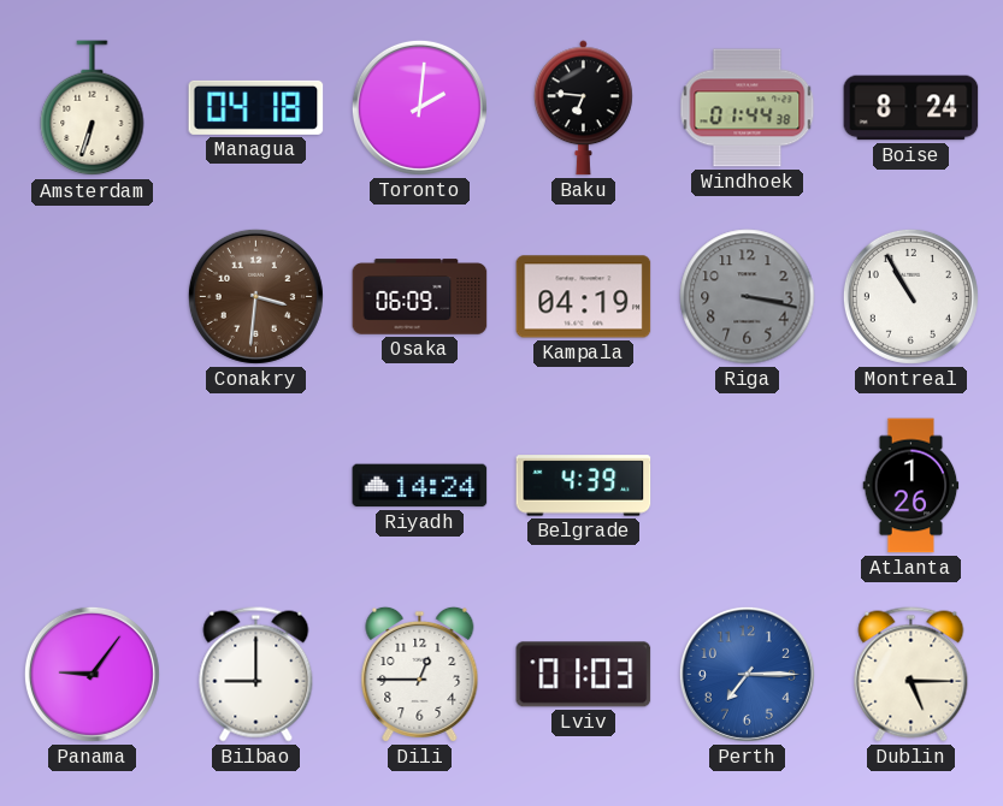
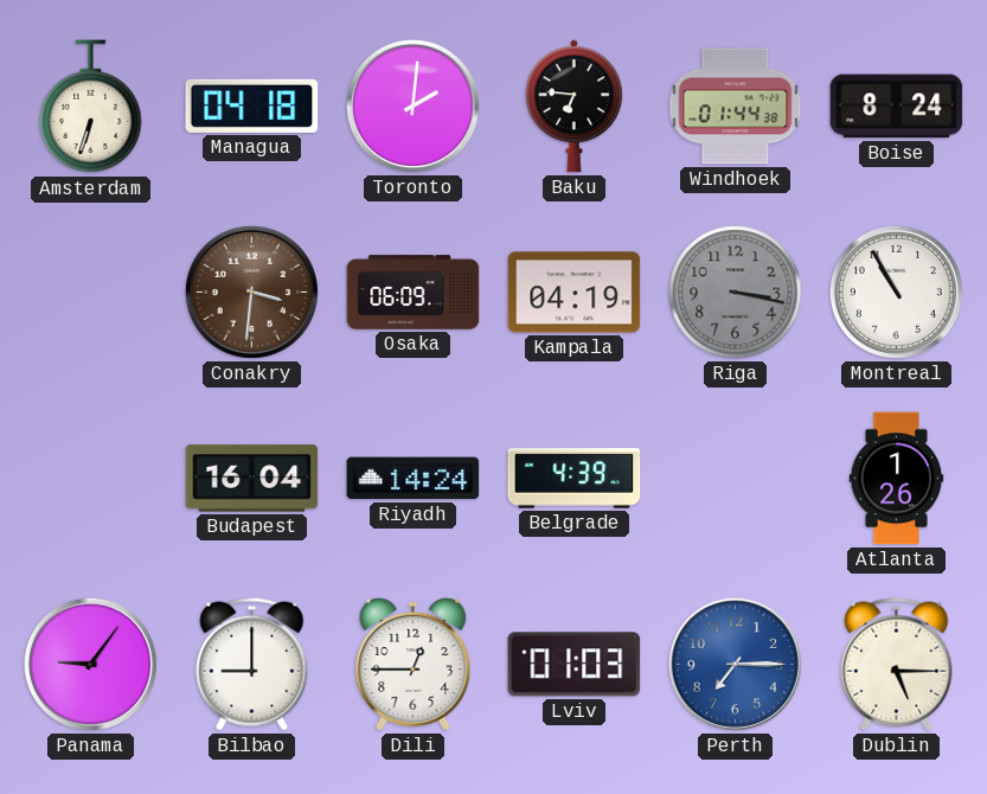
Budapest: none -> 16:04
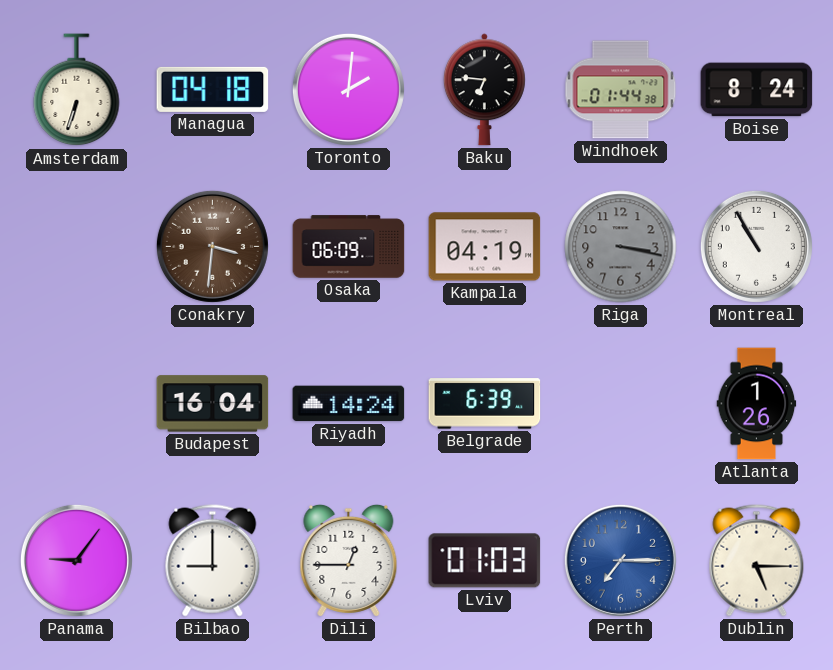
Belgrade: 4:39 -> 6:39
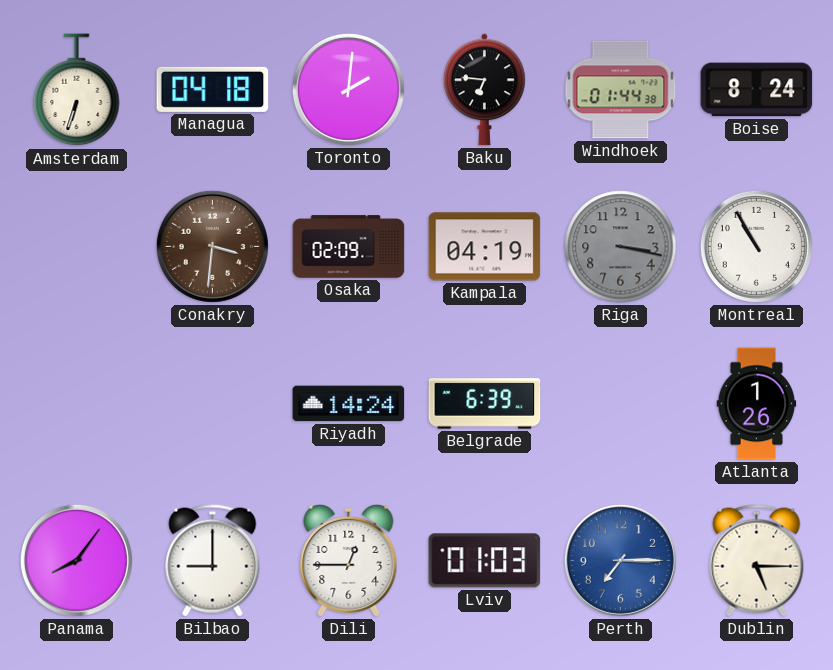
Osaka: 06:09 -> 02:09
Budapest: 16:04 -> none
Panama: 9:06 -> 8:06
